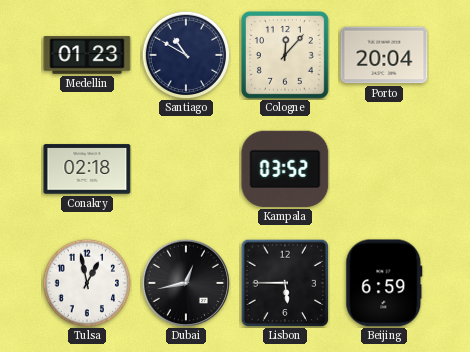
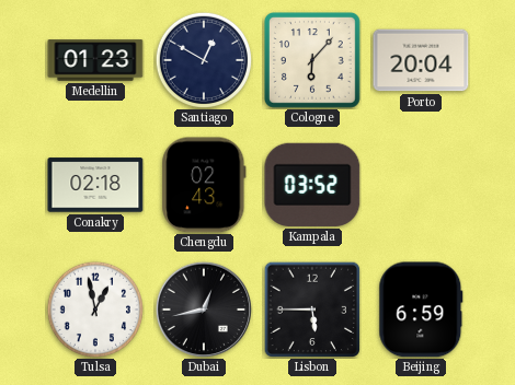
Santiago: 10:50 -> 12:50
Cologne: 12:07 -> 6:07
Chengdu: none -> 02:43
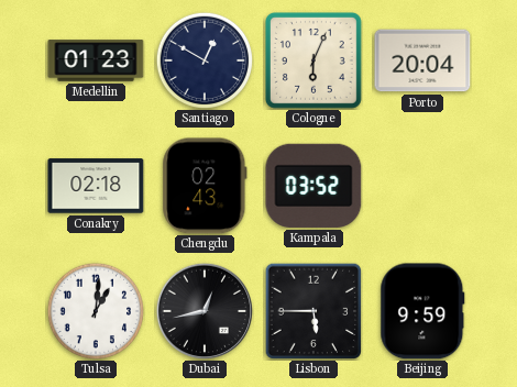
Cologne: 6:07 -> 6:04
Tulsa: 12:58 -> 1:01
Beijing: 6:59 -> 9:59
